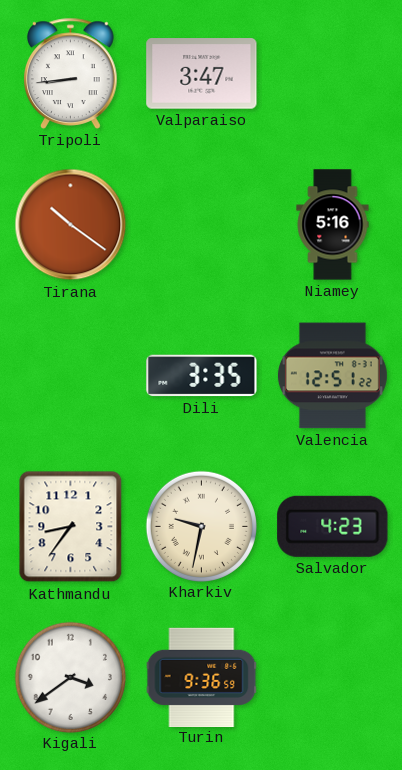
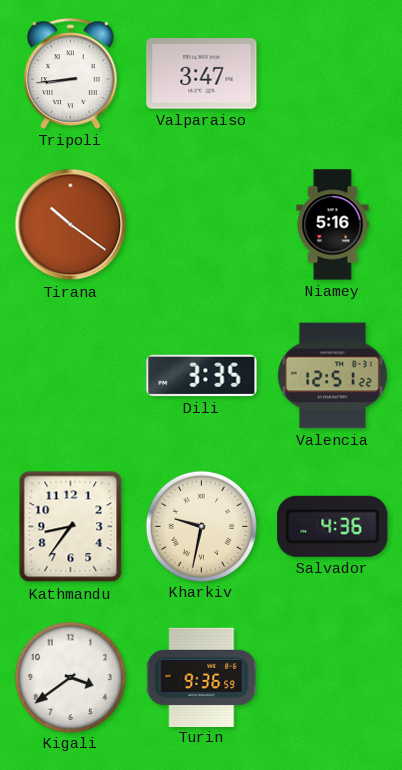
Salvador: 4:23 -> 4:36
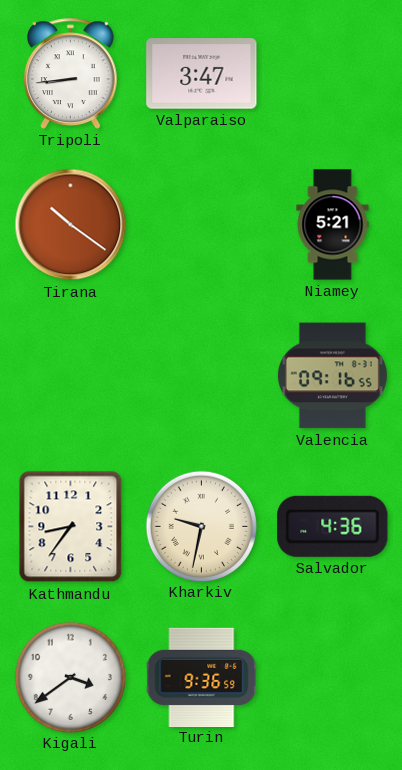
Niamey: 5:16 -> 5:21
Dili: 3:35 -> none
Valencia: 12:51 -> 09:16
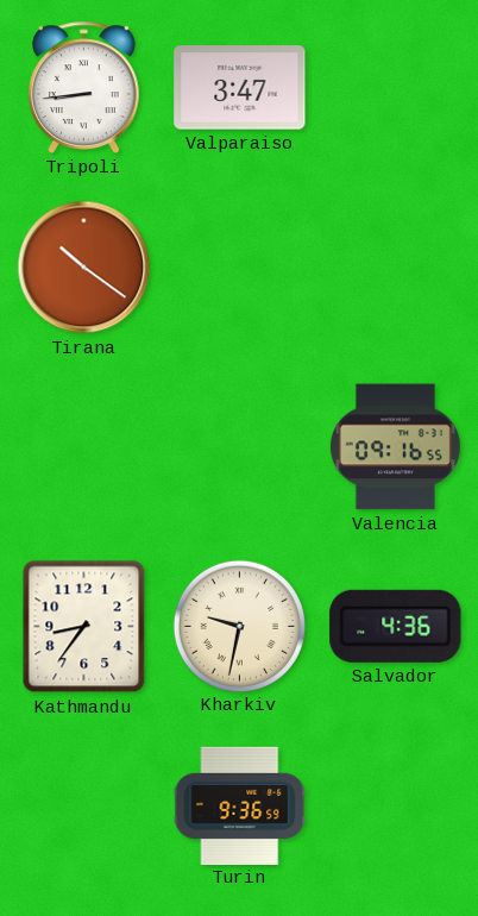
Niamey: 5:21 -> none
Kigali: 3:39 -> none
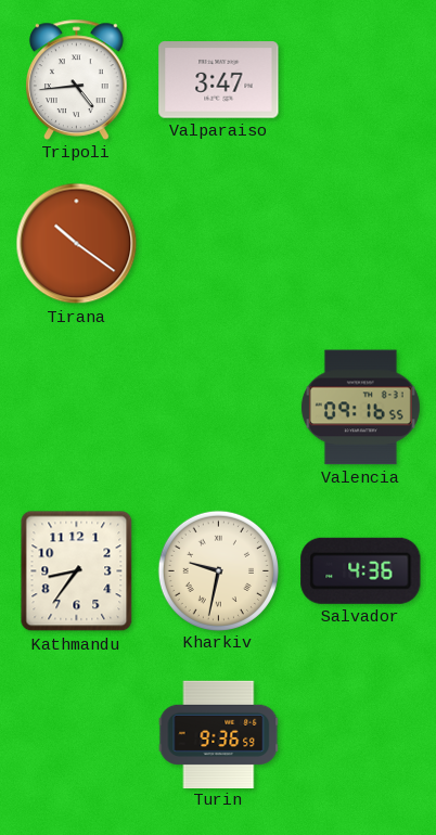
Tripoli: 8:44 -> 4:44
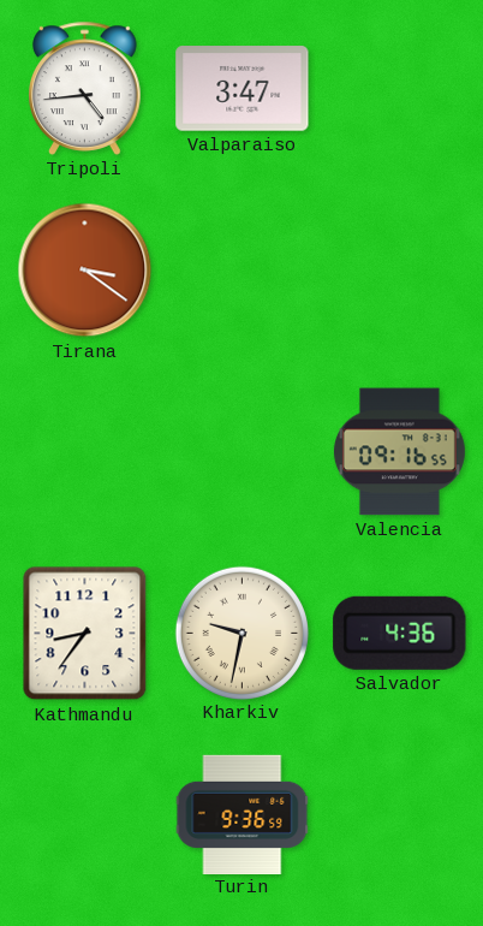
Tirana: 10:21 -> 3:21
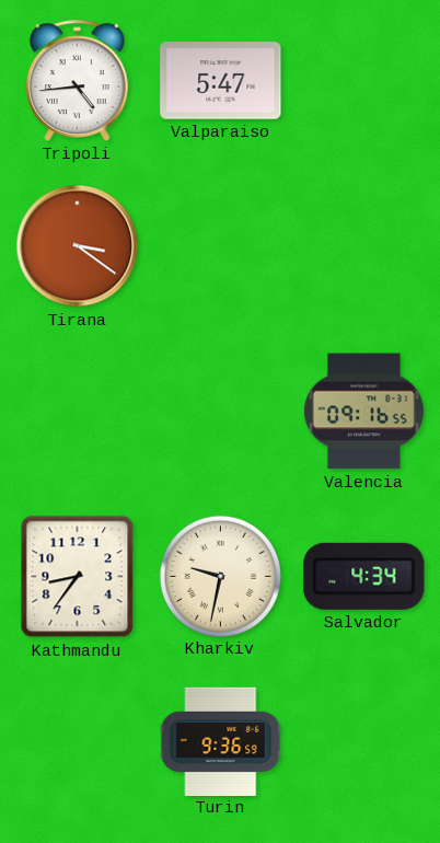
Valparaiso: 3:47 -> 5:47
Salvador: 4:36 -> 4:34
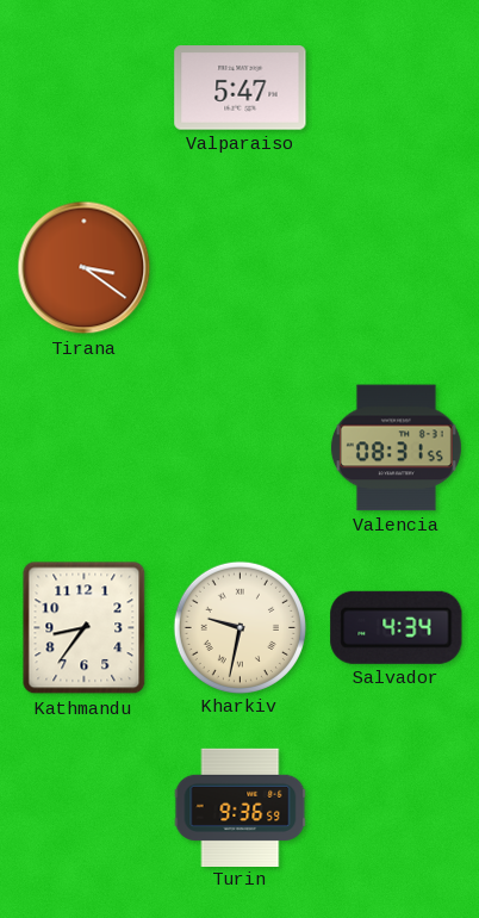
Tripoli: 4:44 -> none
Valencia: 09:16 -> 08:31
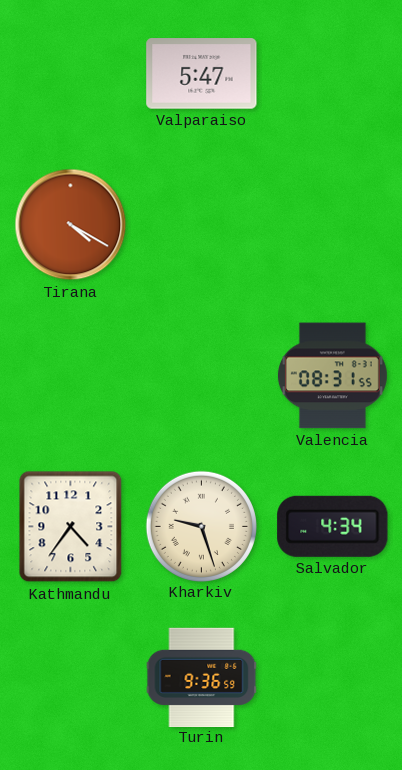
Tirana: 3:21 -> 4:20
Kathmandu: 8:36 -> 4:36
Kharkiv: 9:32 -> 9:27
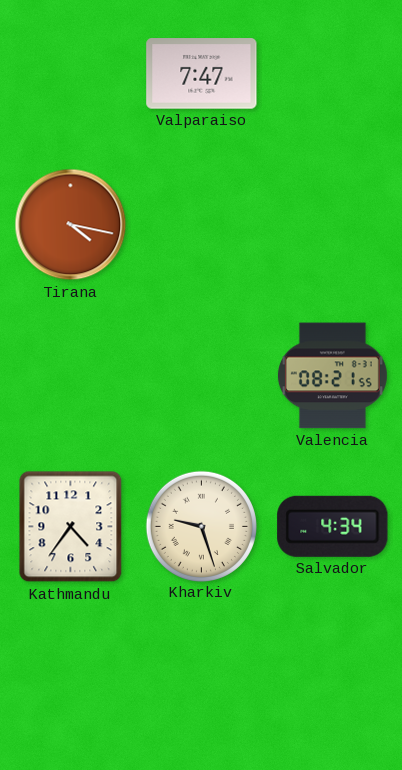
Valparaiso: 5:47 -> 7:47
Tirana: 4:20 -> 4:17
Valencia: 08:31 -> 08:21
Turin: 9:36 -> none
